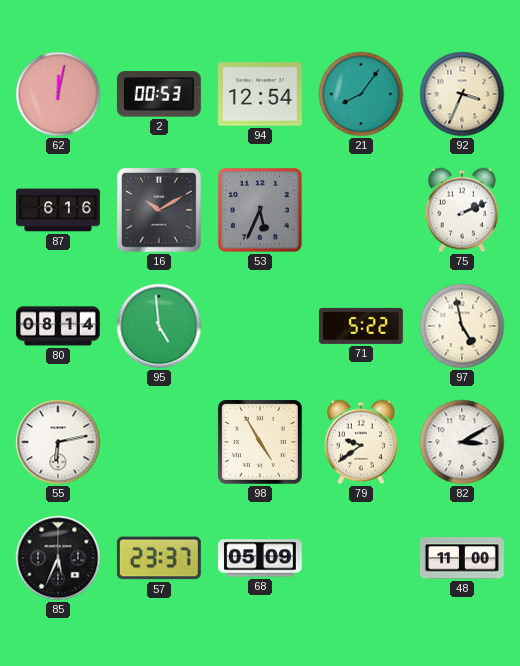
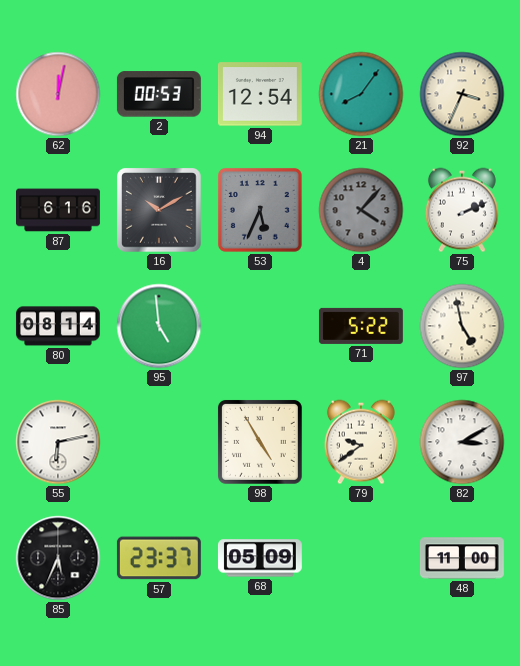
4: none -> 4:07
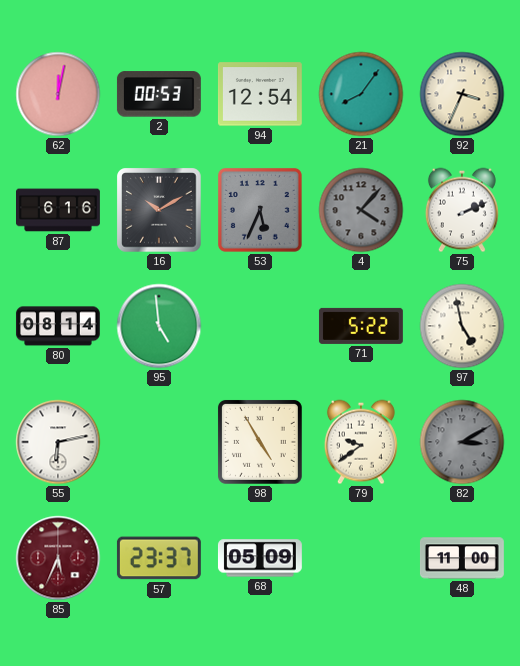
82 dial: white -> grey
85 dial: black -> burgundy
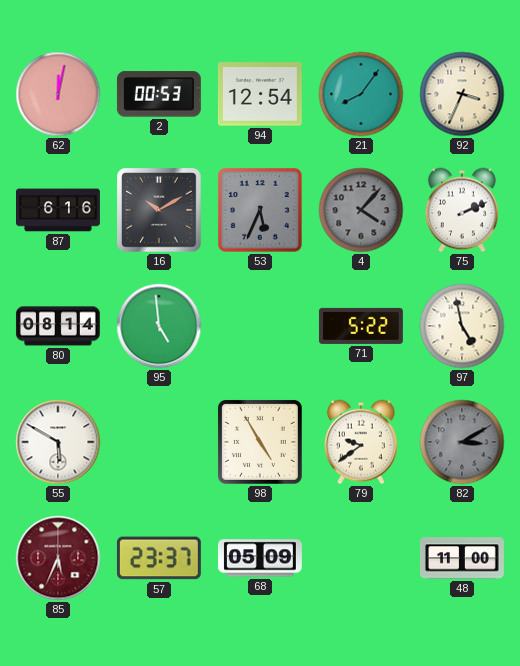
55: 6:13 -> 5:50
